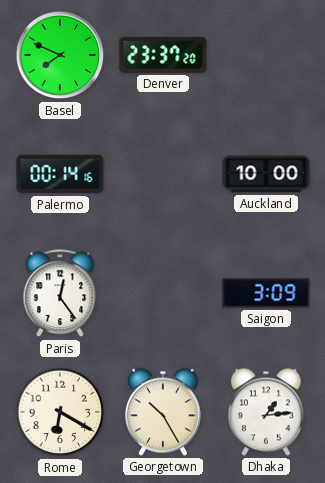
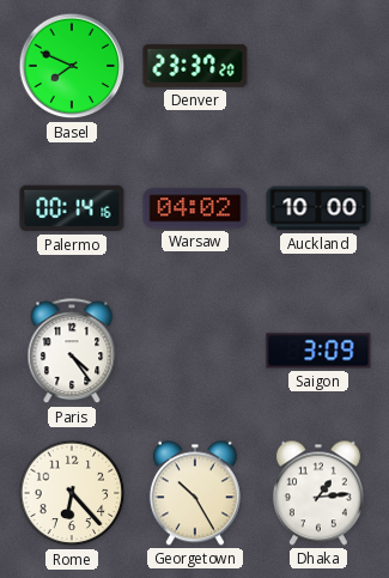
Warsaw: none -> 04:02
Paris: 12:24 -> 4:24
Rome: 6:20 -> 6:23
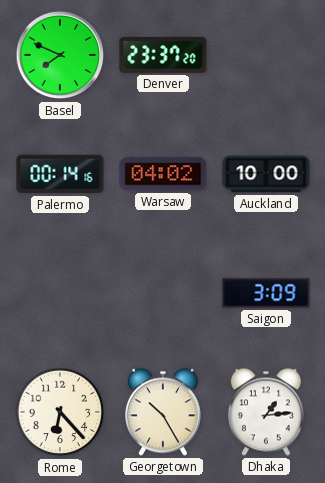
Paris: 4:24 -> none
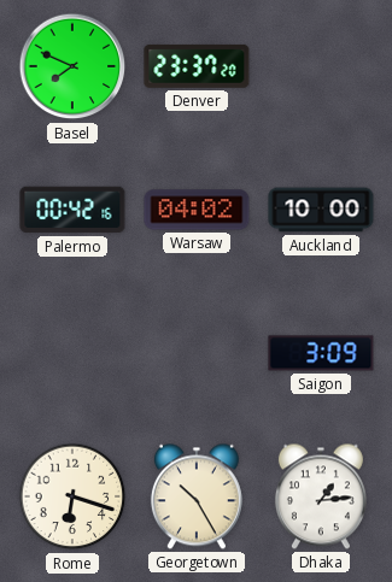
Palermo: 00:14 -> 00:42
Rome: 6:23 -> 6:18
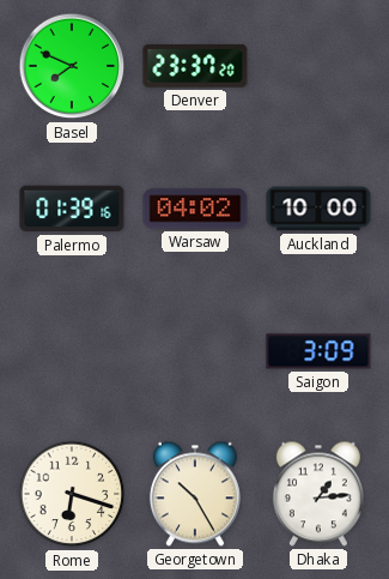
Palermo: 00:42 -> 01:39
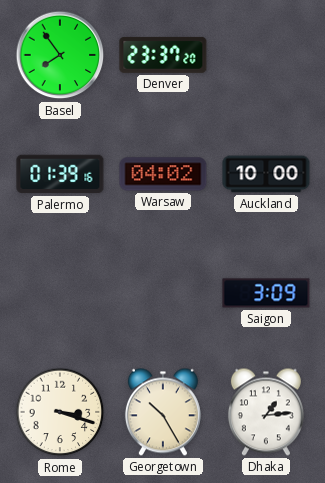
Basel: 7:49 -> 7:54
Rome: 6:18 -> 3:18
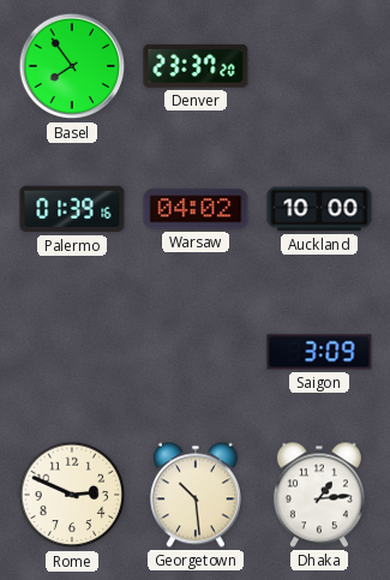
Rome: 3:18 -> 2:49
Georgetown: 10:25 -> 10:29
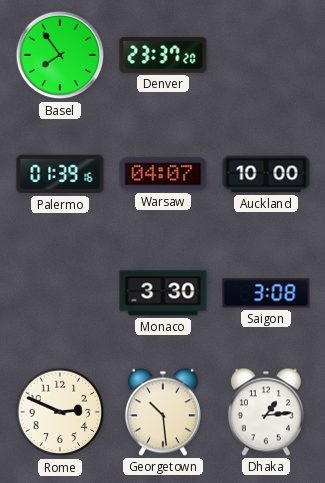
Warsaw: 04:02 -> 04:07
Monaco: none -> 3:30
Saigon: 3:09 -> 3:08
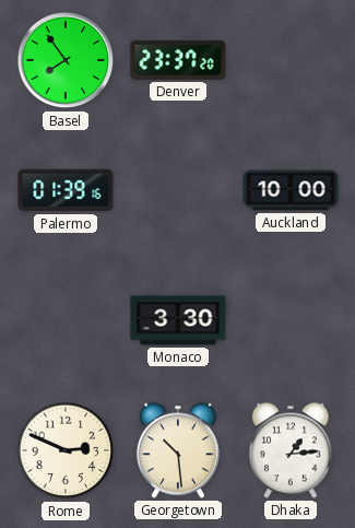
Warsaw: 04:07 -> none
Saigon: 3:08 -> none
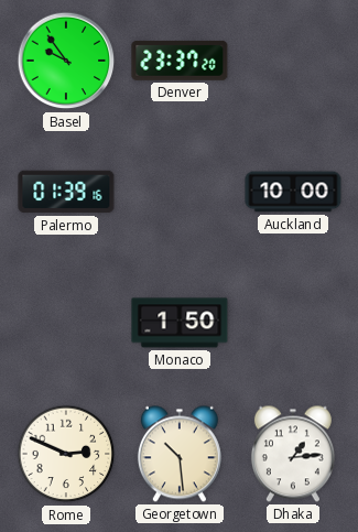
Basel: 7:54 -> 9:54
Monaco: 3:30 -> 1:50
